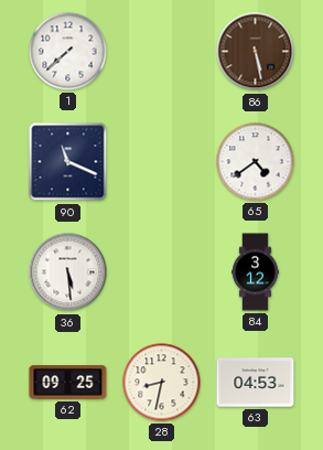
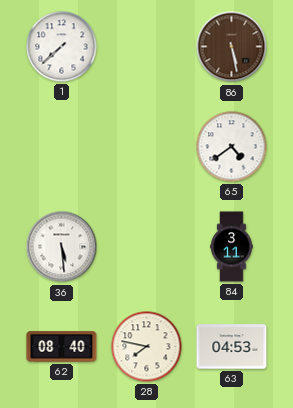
90: 11:19 -> none
84: 3:12 -> 3:11
62: 09:25 -> 08:40
28: 8:32 -> 7:47
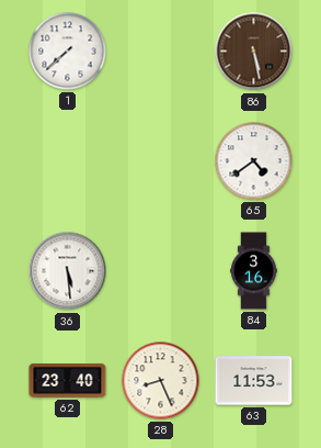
84: 3:11 -> 3:16
62: 08:40 -> 23:40
28: 7:47 -> 8:26
63: 04:53 -> 11:53
